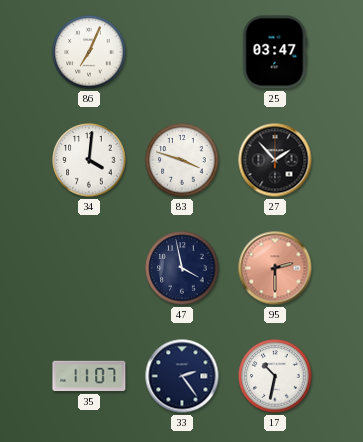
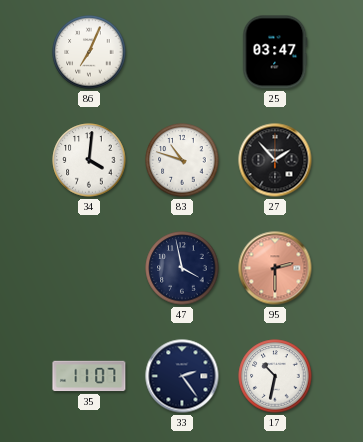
83: 3:48 -> 10:48
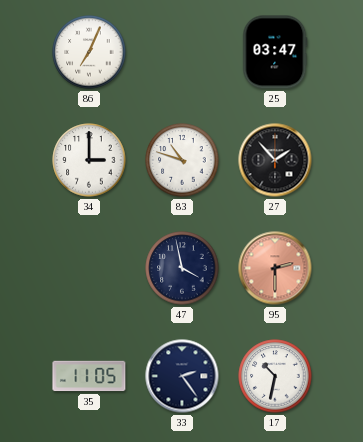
34: 4:01 -> 3:00
35: 11:07 -> 11:05
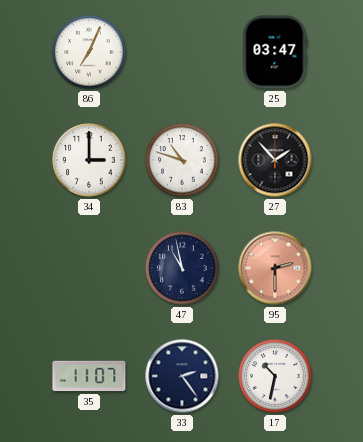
47: 3:58 -> 10:58
35: 11:05 -> 11:07
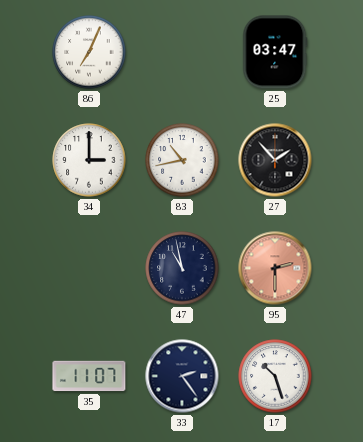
83: 10:48 -> 10:43
17: 10:32 -> 10:27
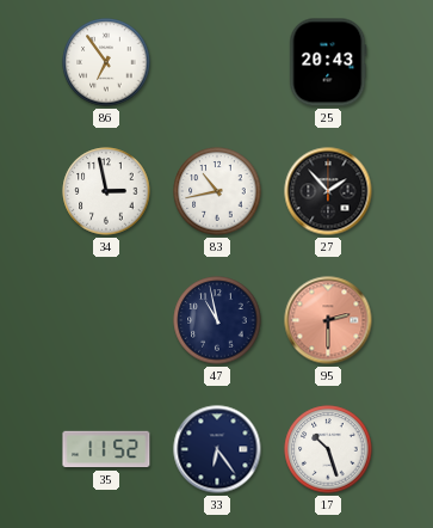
86: 7:04 -> 6:54
25: 03:47 -> 20:43
34: 3:00 -> 2:58
35: 11:07 -> 11:52
33: 2:24 -> 6:24
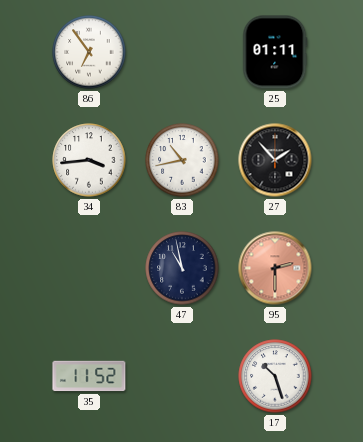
25: 20:43 -> 01:11
34: 2:58 -> 3:44
33: 6:24 -> none
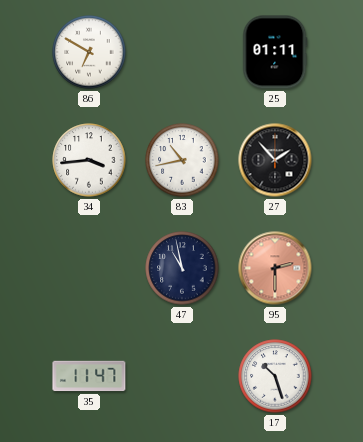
86: 6:54 -> 6:50
35: 11:52 -> 11:47
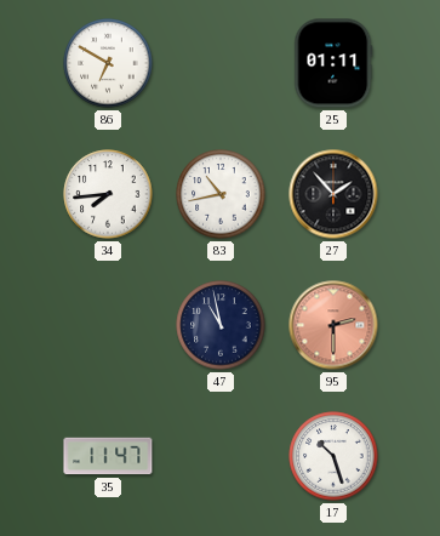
34: 3:44 -> 7:44
